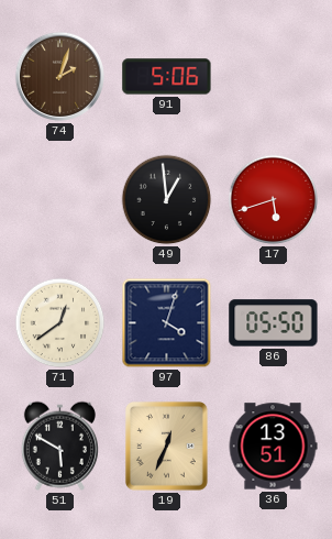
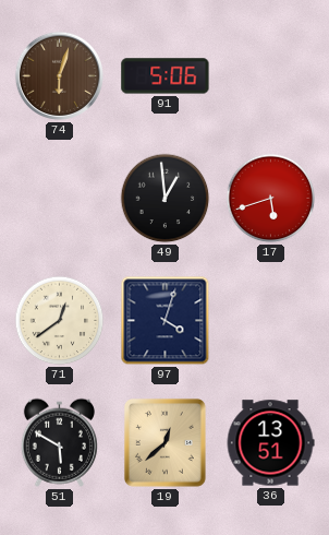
74: 2:03 -> 6:03
86: 05:50 -> none
19: 12:34 -> 12:38
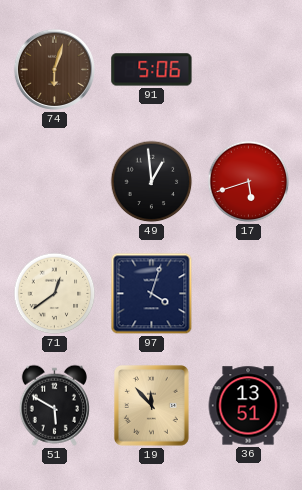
19: 12:38 -> 11:53
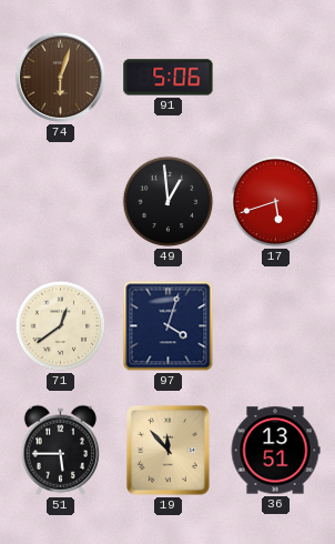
51: 5:50 -> 5:45
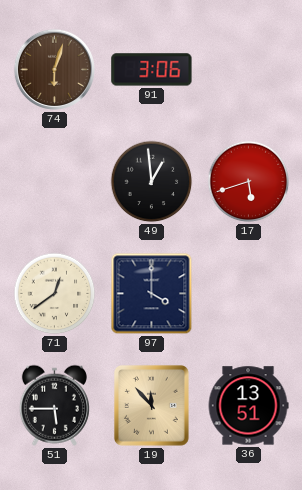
91: 5:06 -> 3:06
97: 4:03 -> 4:00
